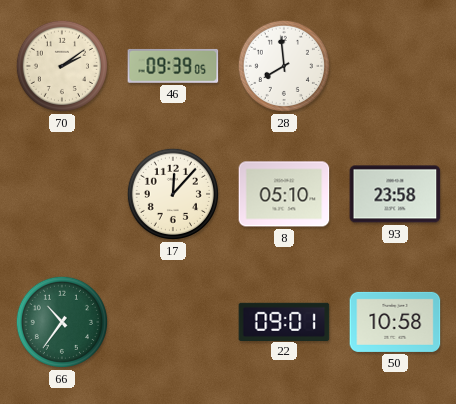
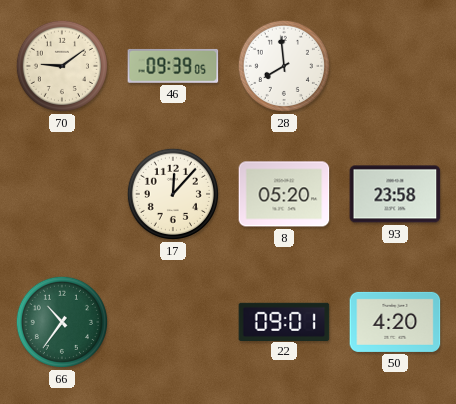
70: 2:09 -> 9:09
8: 05:10 -> 05:20
50: 10:58 -> 4:20
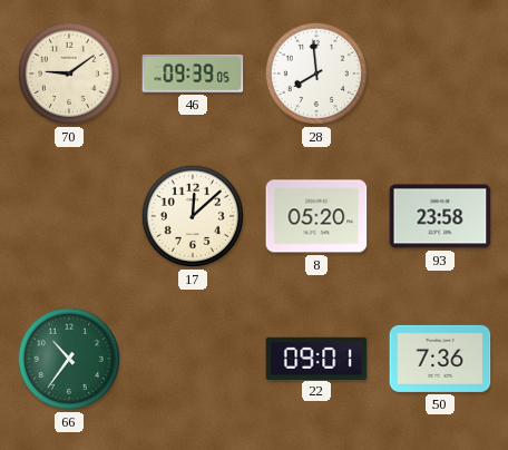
17: 12:07 -> 12:08
50: 4:20 -> 7:36
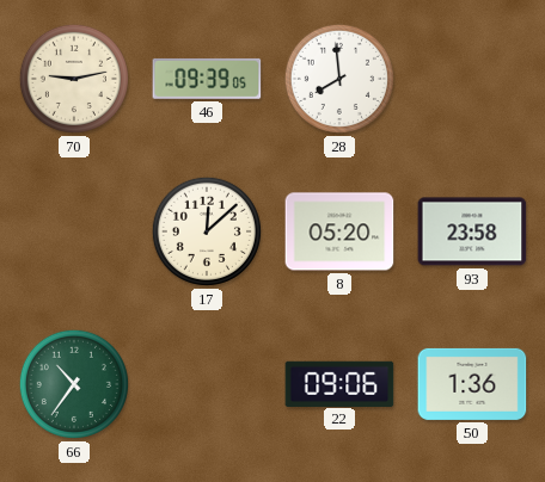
70: 9:09 -> 9:13
22: 09:01 -> 09:06
50: 7:36 -> 1:36
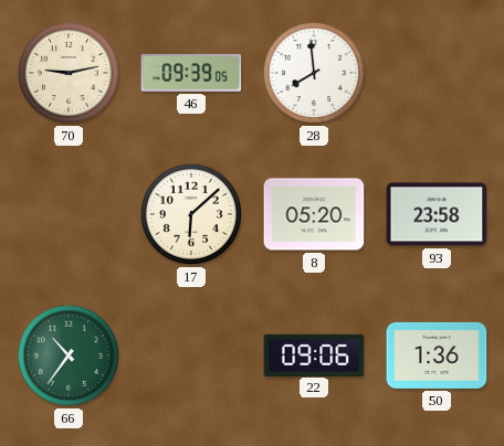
17: 12:08 -> 6:08
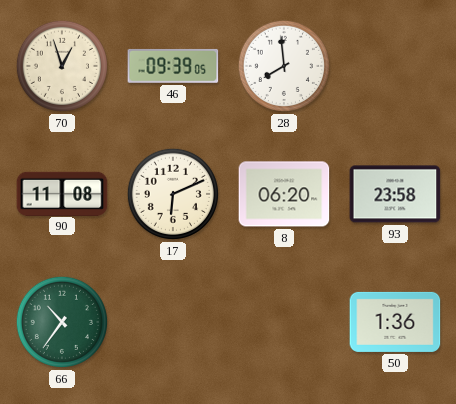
70: 9:13 -> 12:57
90: none -> 11:08
17: 6:08 -> 6:11
8: 05:20 -> 06:20
22: 09:06 -> none
